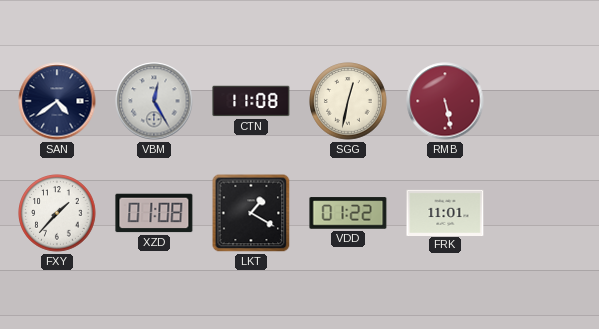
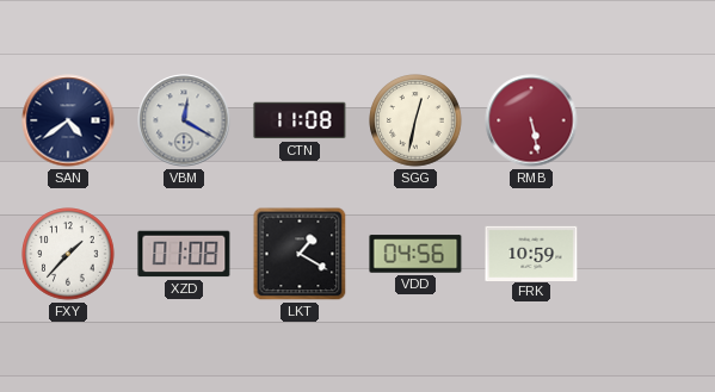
VBM: 12:25 -> 12:20
VDD: 01:22 -> 04:56
FRK: 11:01 -> 10:59
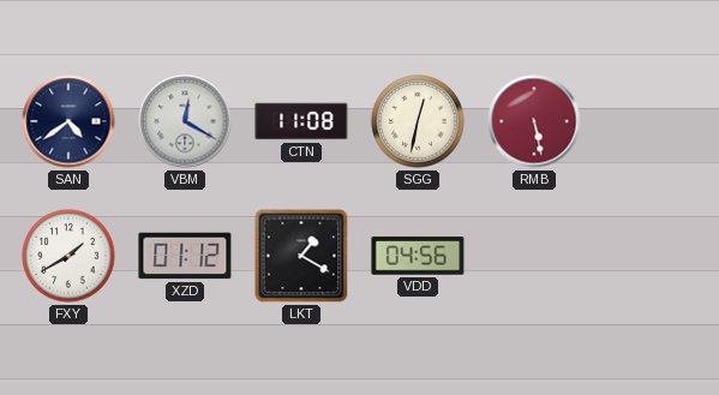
FXY: 1:37 -> 1:40
XZD: 01:08 -> 01:12
FRK: 10:59 -> none
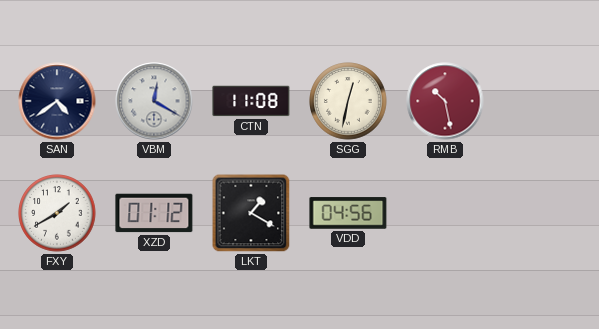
RMB: 5:28 -> 10:28
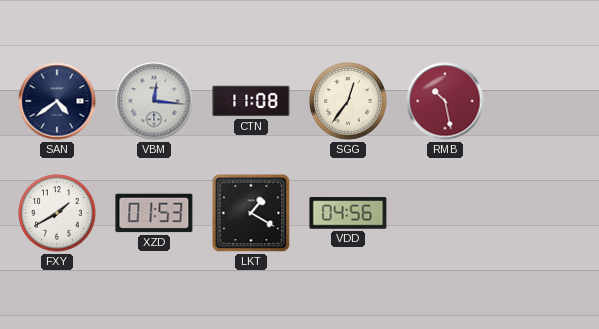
VBM: 12:20 -> 12:16
SGG: 12:32 -> 12:36
XZD: 01:12 -> 01:53
